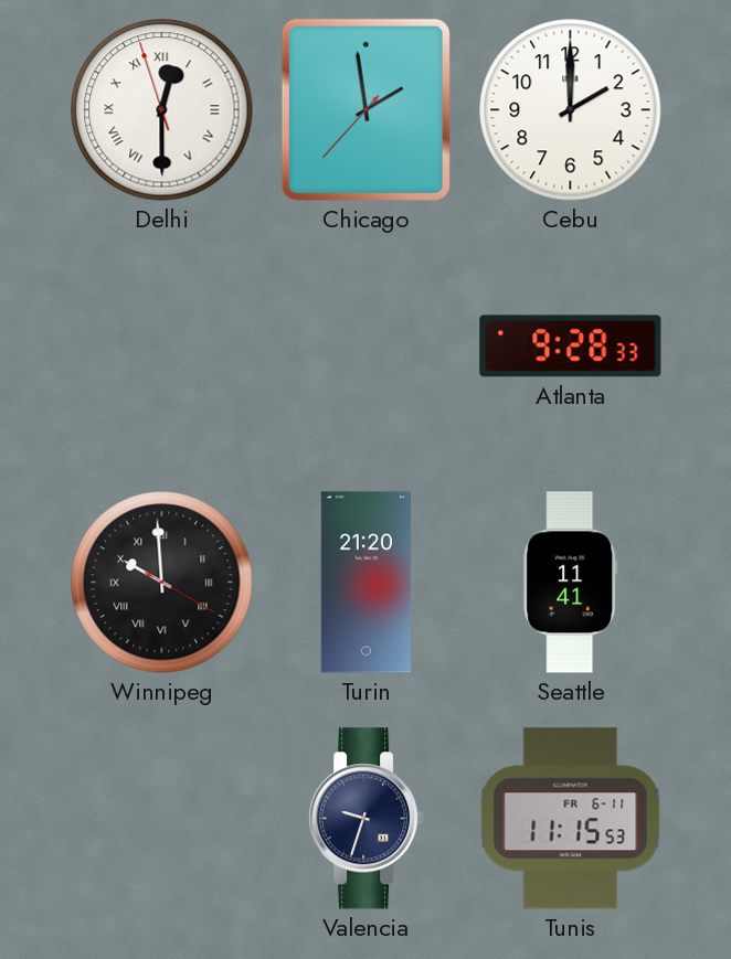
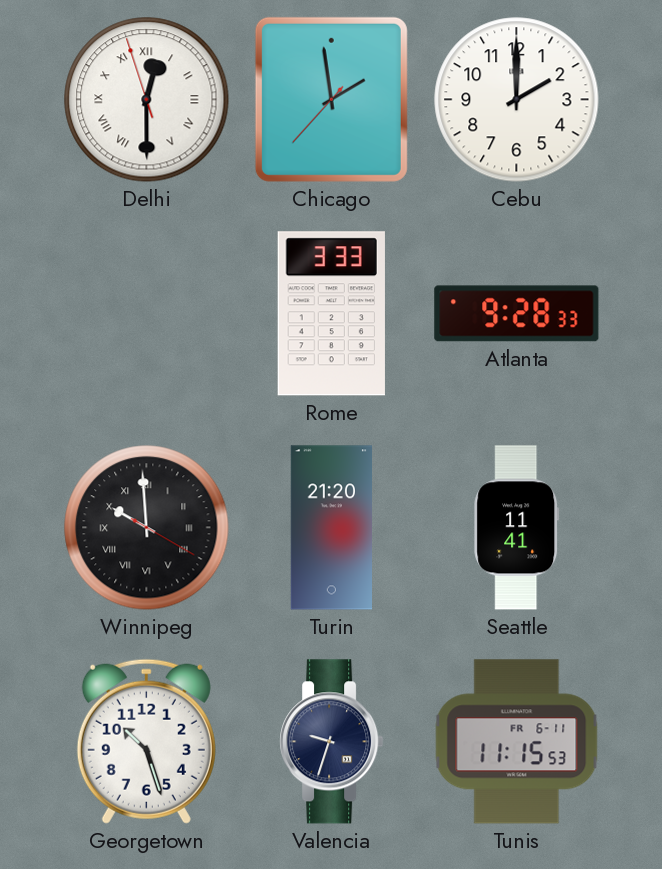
Rome: none -> 3:33
Georgetown: none -> 10:27
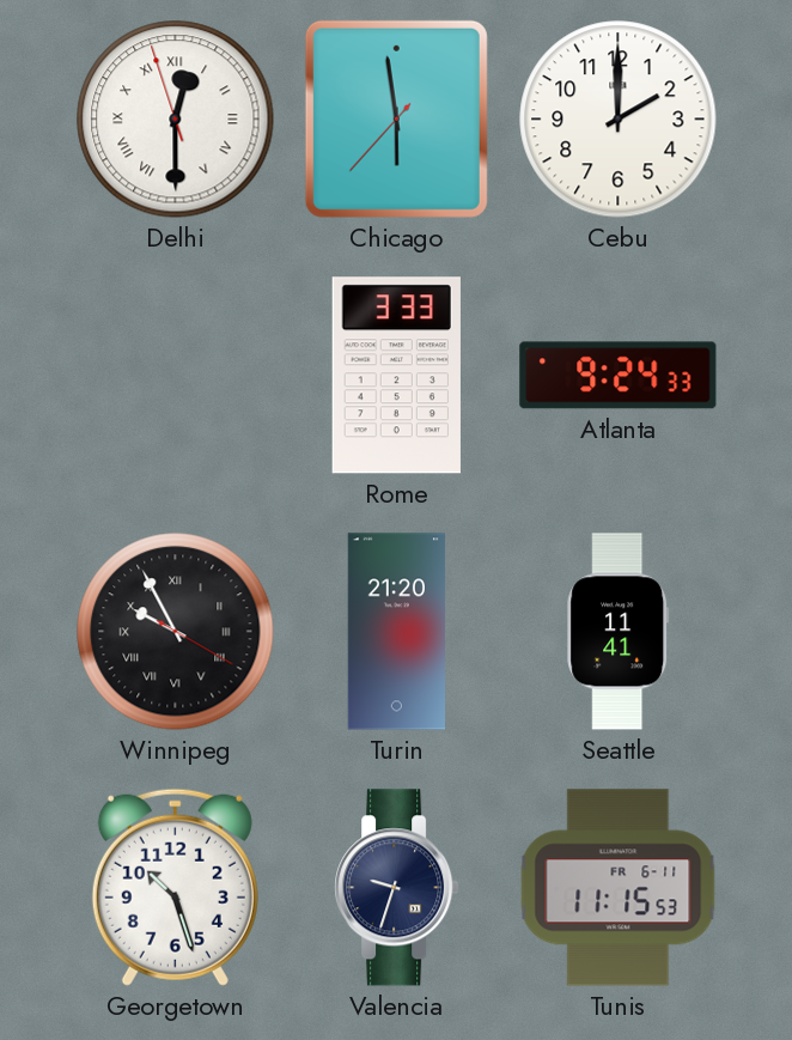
Chicago: 1:58 -> 5:58
Atlanta: 9:28 -> 9:24
Winnipeg: 9:59 -> 9:55
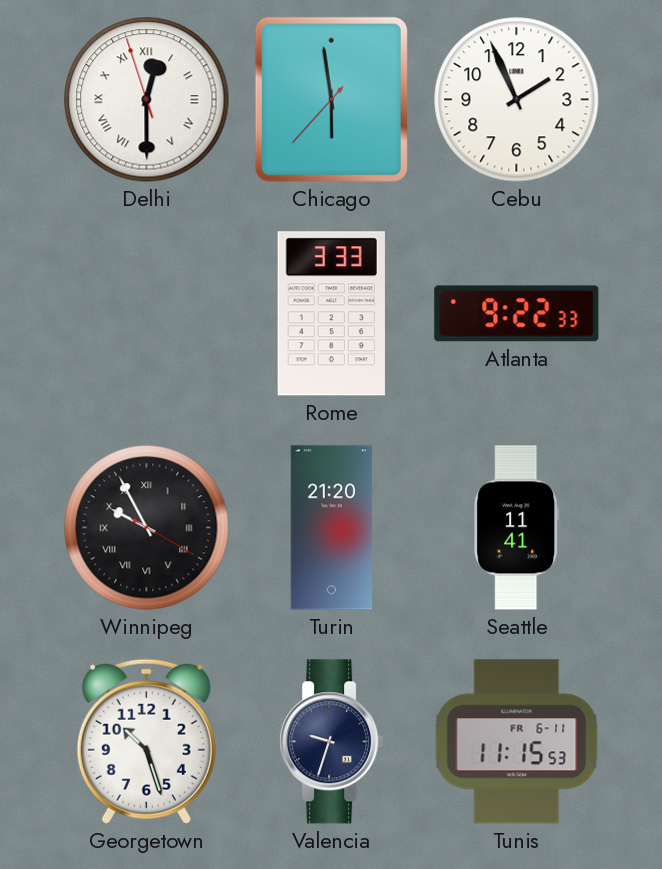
Cebu: 2:00 -> 1:56
Atlanta: 9:24 -> 9:22
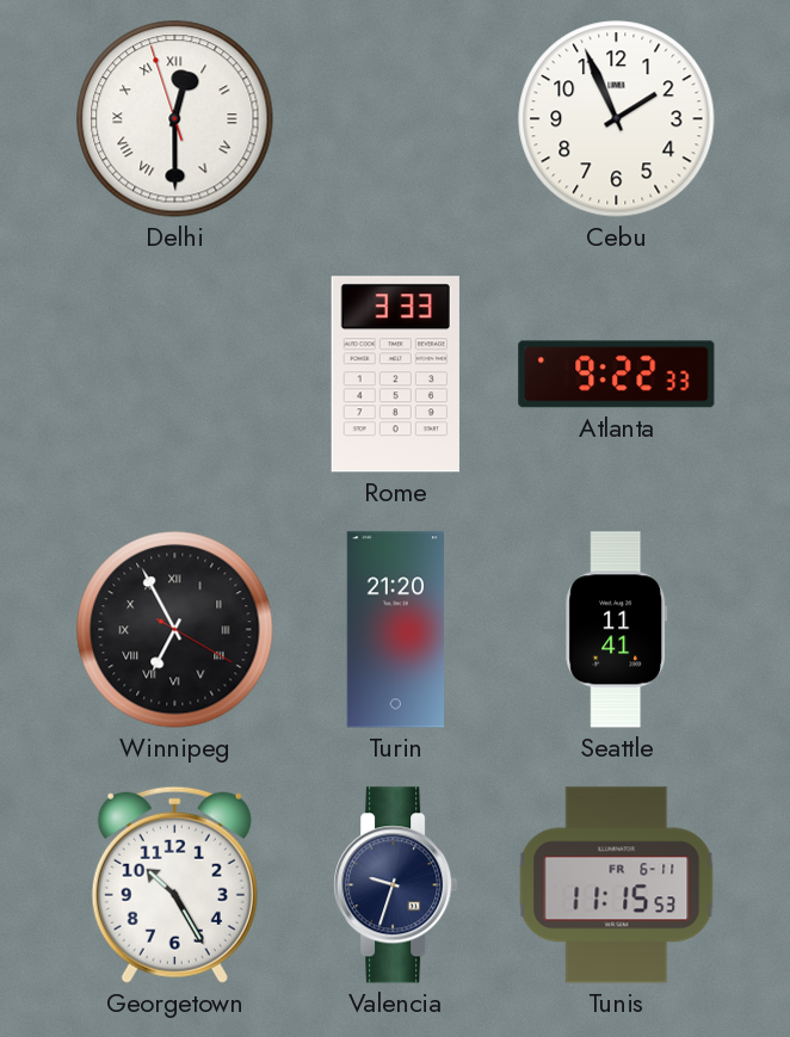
Chicago: 5:58 -> none
Winnipeg: 9:55 -> 6:55
Georgetown: 10:27 -> 10:25
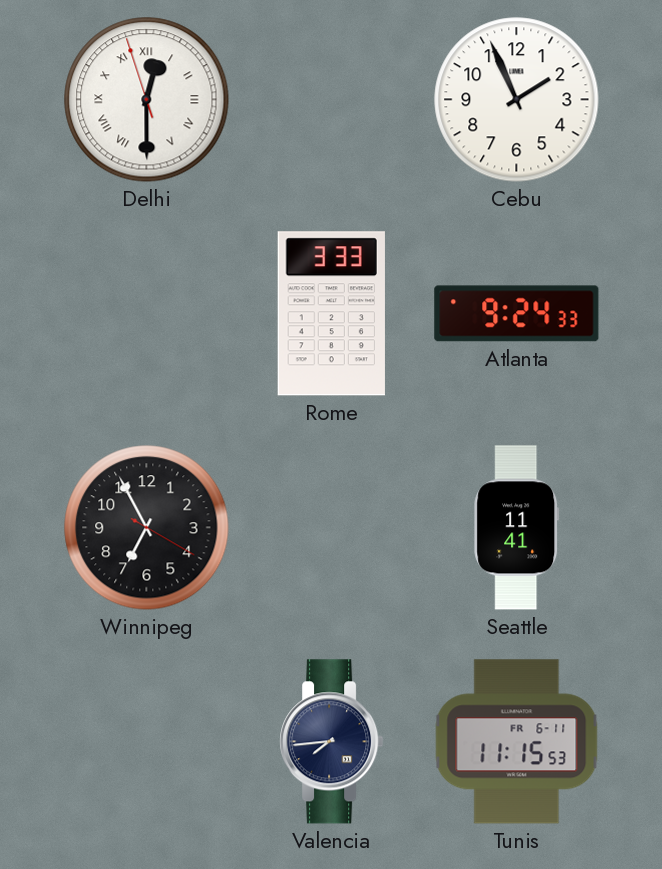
Atlanta: 9:22 -> 9:24
Winnipeg numerals: Roman -> Arabic
Turin: 21:20 -> none
Georgetown: 10:25 -> none
Valencia: 9:33 -> 7:44
